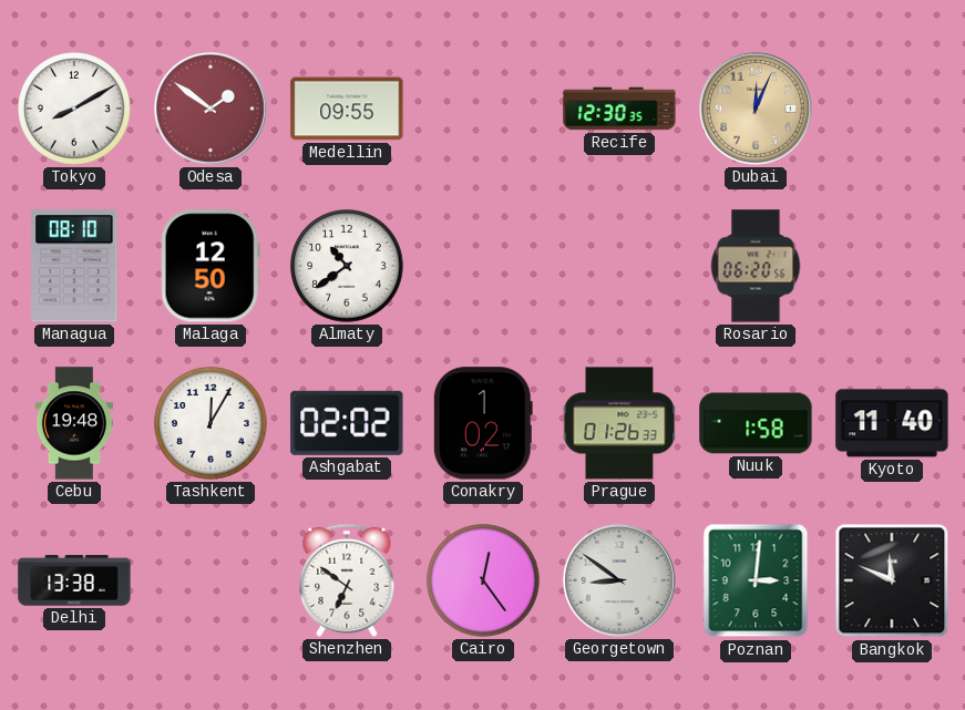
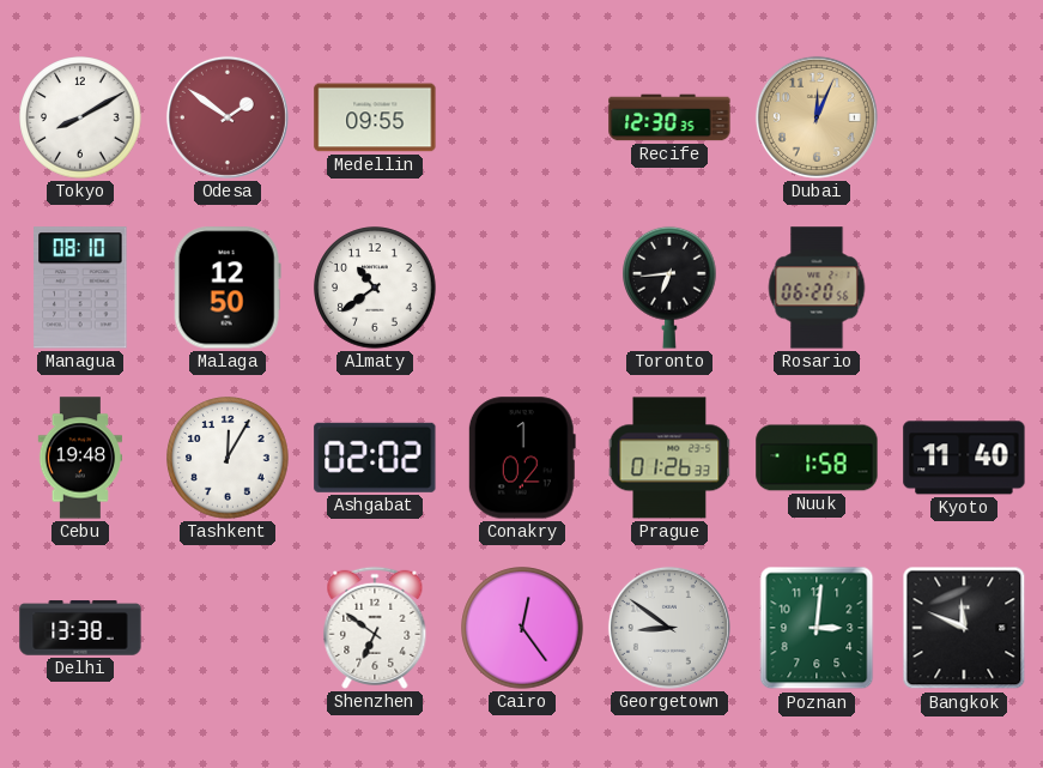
Toronto: none -> 6:44
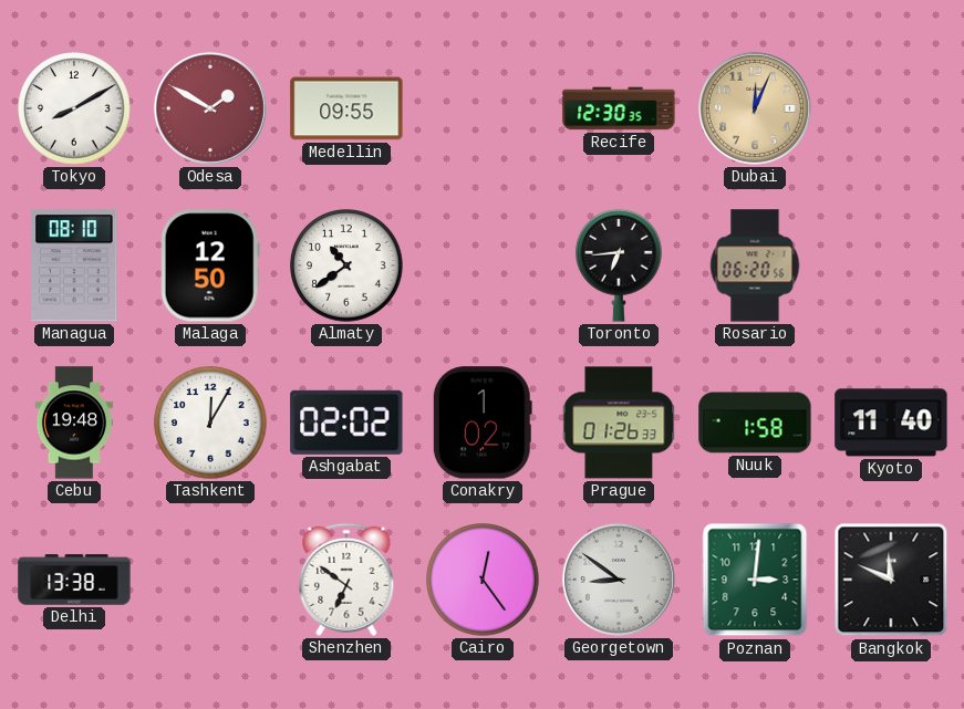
Odesa: 1:51 -> 1:50
